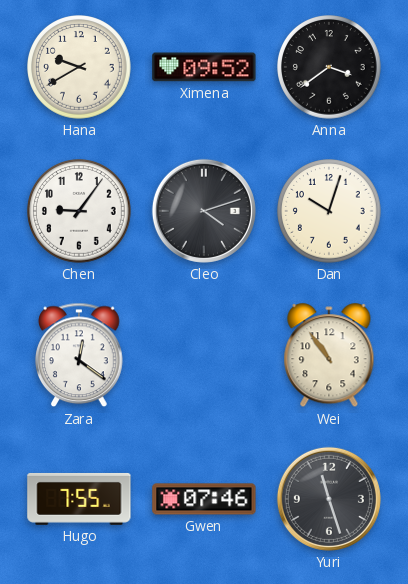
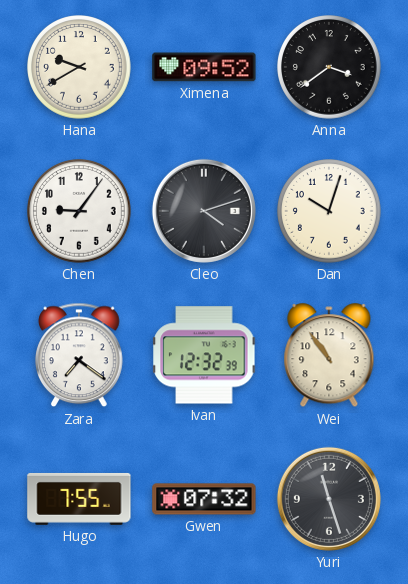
Zara: 12:21 -> 7:21
Ivan: none -> 12:32
Gwen: 07:46 -> 07:32
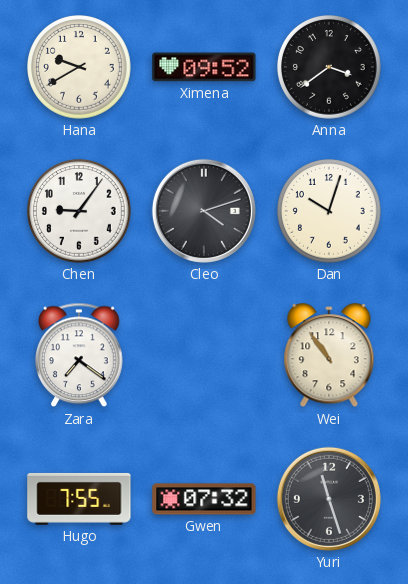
Ivan: 12:32 -> none
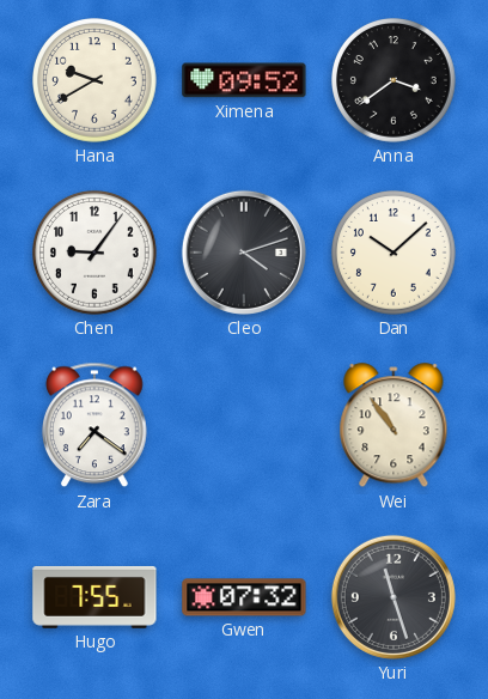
Dan: 10:03 -> 10:08
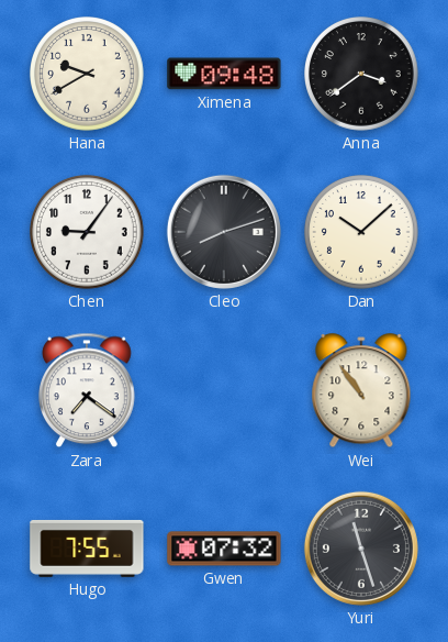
Ximena: 09:52 -> 09:48
Cleo: 4:12 -> 8:12
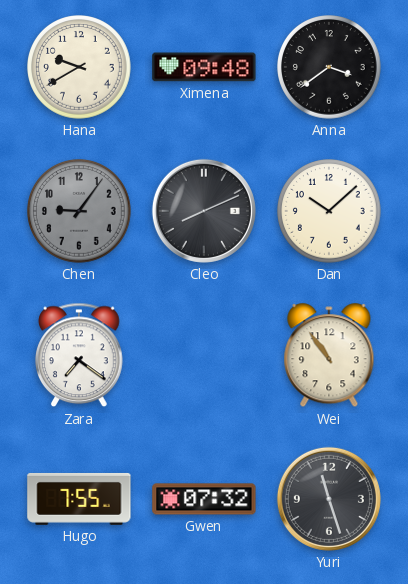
Chen dial: white -> grey
Cleo: 8:12 -> 8:11
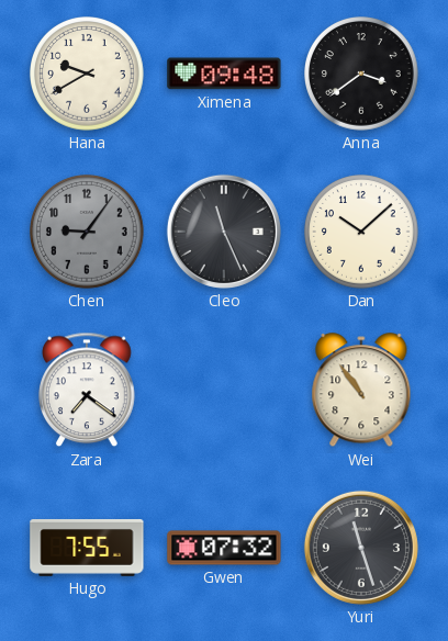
Cleo: 8:11 -> 11:26
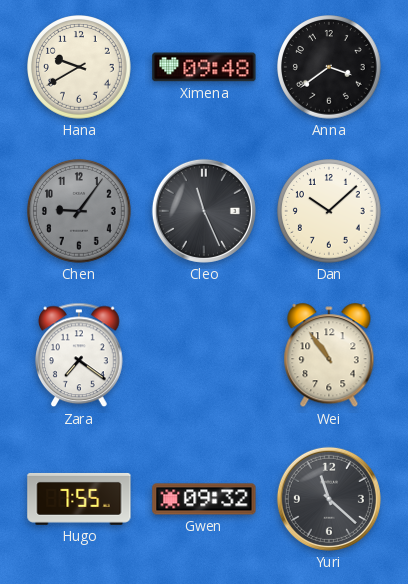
Gwen: 07:32 -> 09:32
Yuri: 11:27 -> 11:22
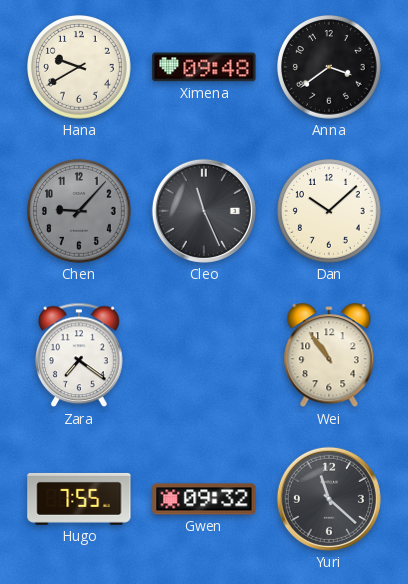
Chen: 9:06 -> 9:07
